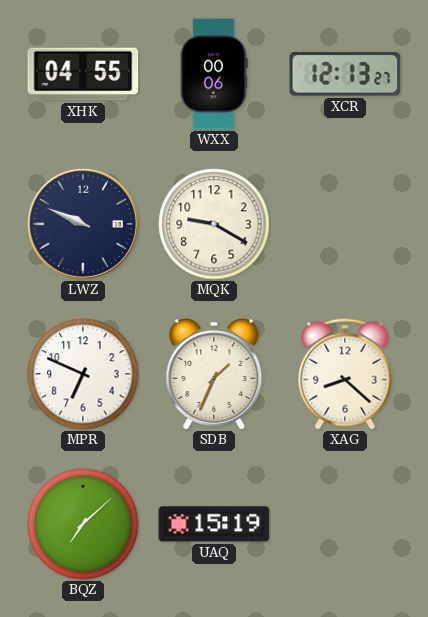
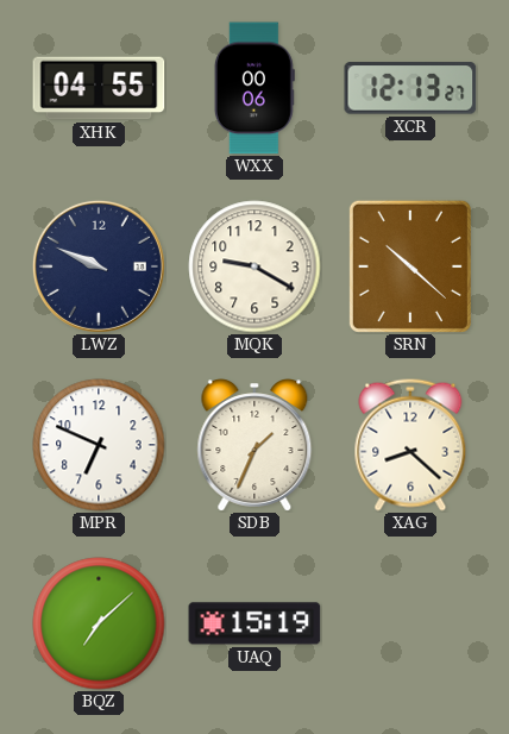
SRN: none -> 10:22
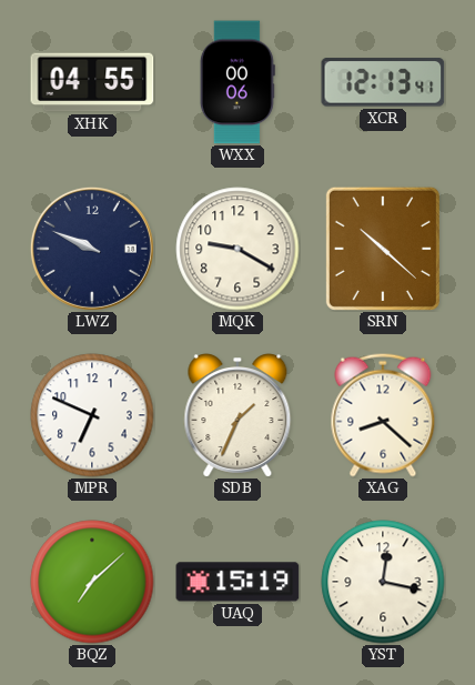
XCR: 12:13:27 -> 12:13:41
YST: none -> 12:17
